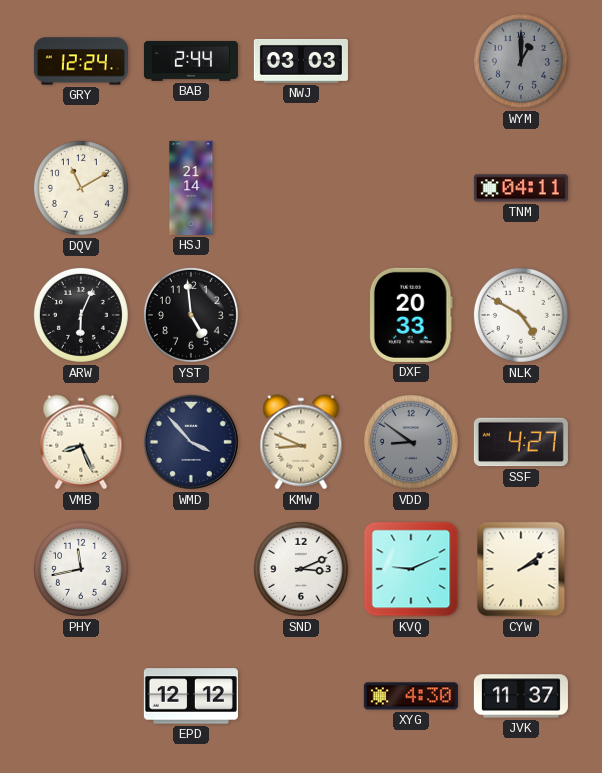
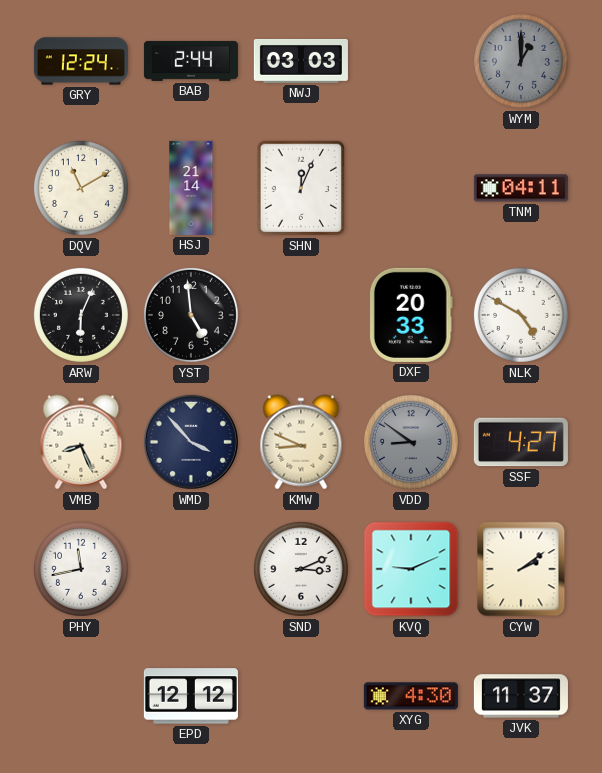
SHN: none -> 12:04
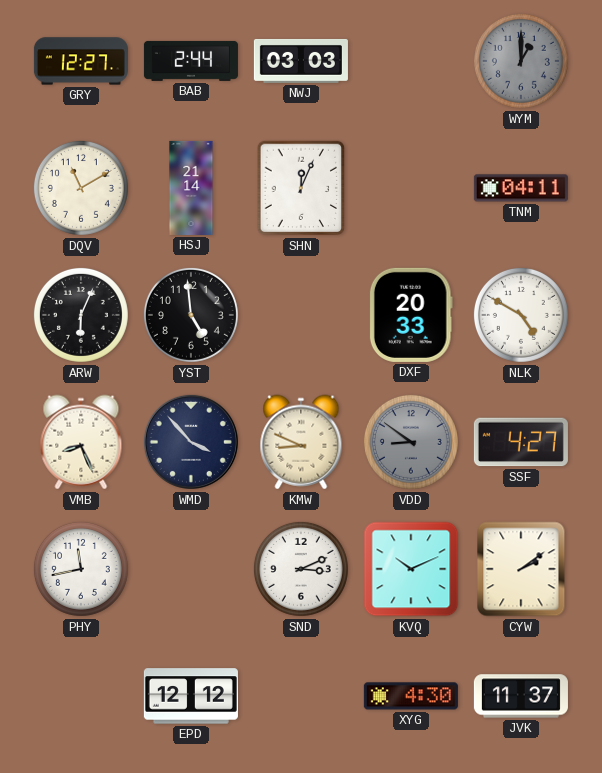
GRY: 12:24 -> 12:27
KVQ: 9:11 -> 10:11
